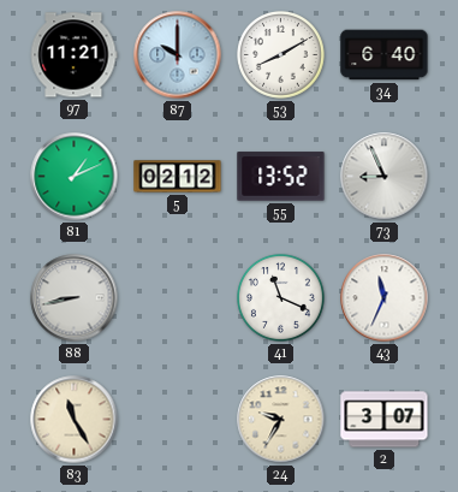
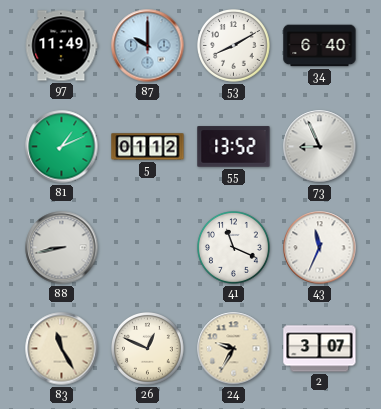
97: 11:21 -> 11:49
5: 02:12 -> 01:12
26: none -> 12:49
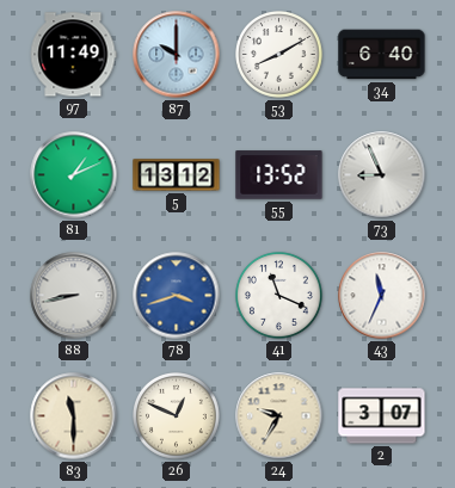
5: 01:12 -> 13:12
78: none -> 3:42
83: 11:25 -> 11:30
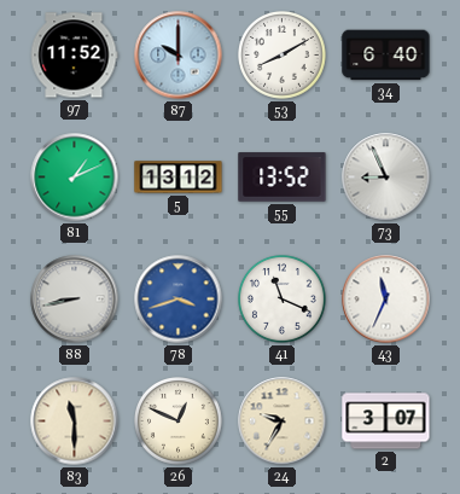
97: 11:49 -> 11:52
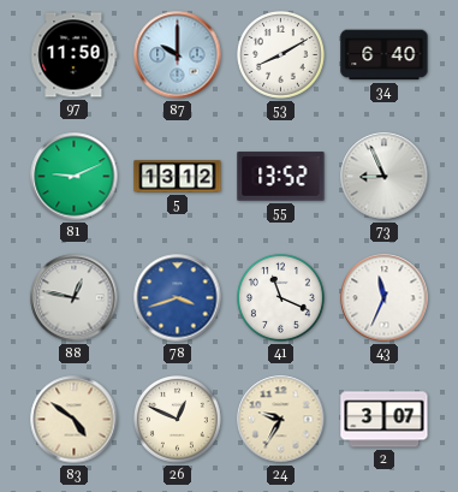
97: 11:52 -> 11:50
81: 1:11 -> 9:11
88: 8:43 -> 12:47
83: 11:30 -> 4:51
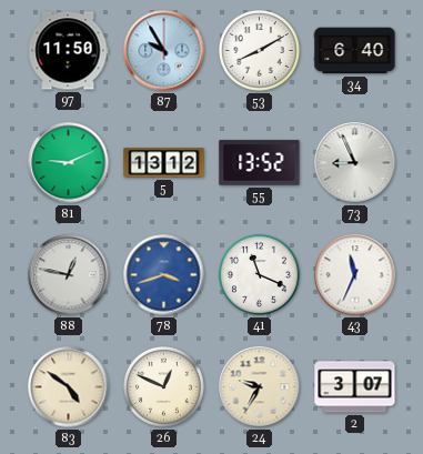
87: 10:00 -> 9:55
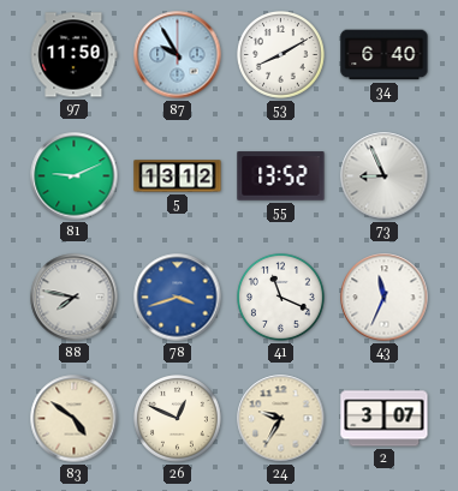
88: 12:47 -> 7:47
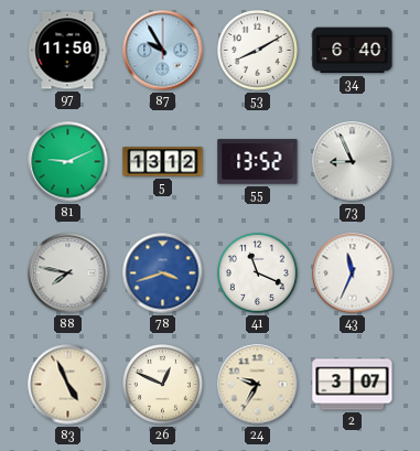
83: 4:51 -> 4:56
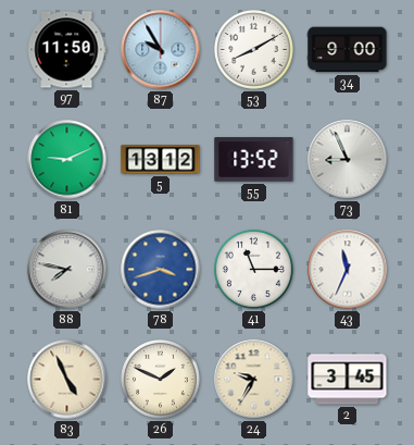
34: 6:40 -> 9:00
41: 11:19 -> 11:15
26: 12:49 -> 1:49
2: 3:07 -> 3:45
